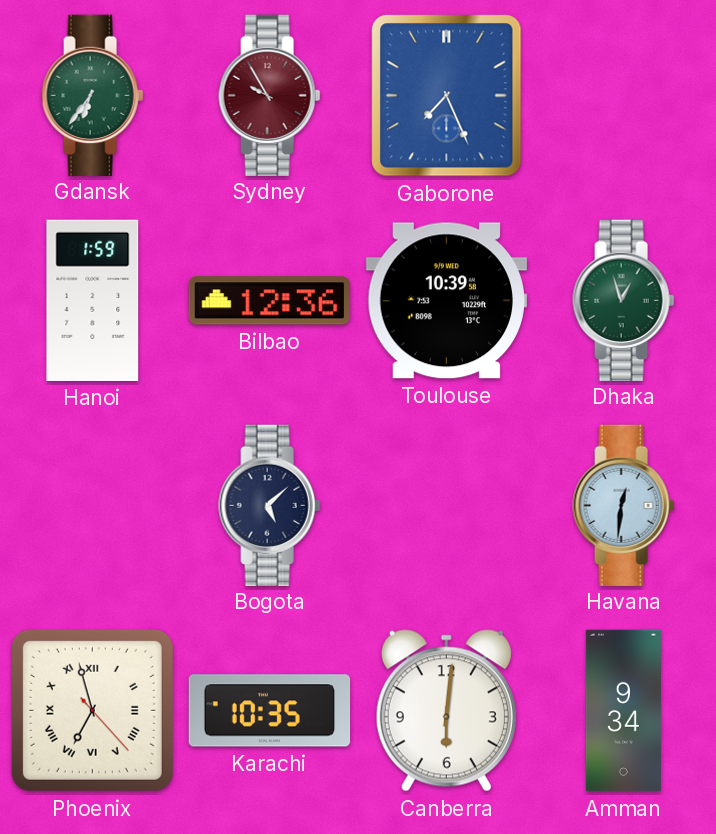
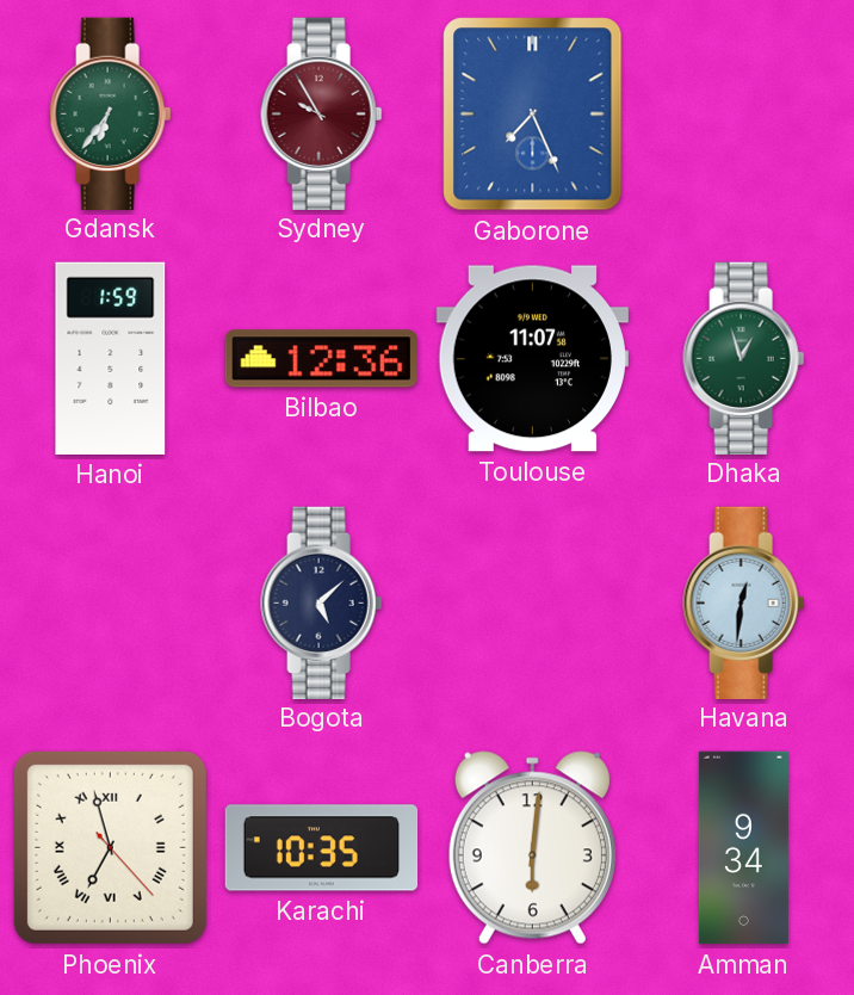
Toulouse: 10:39 -> 11:07
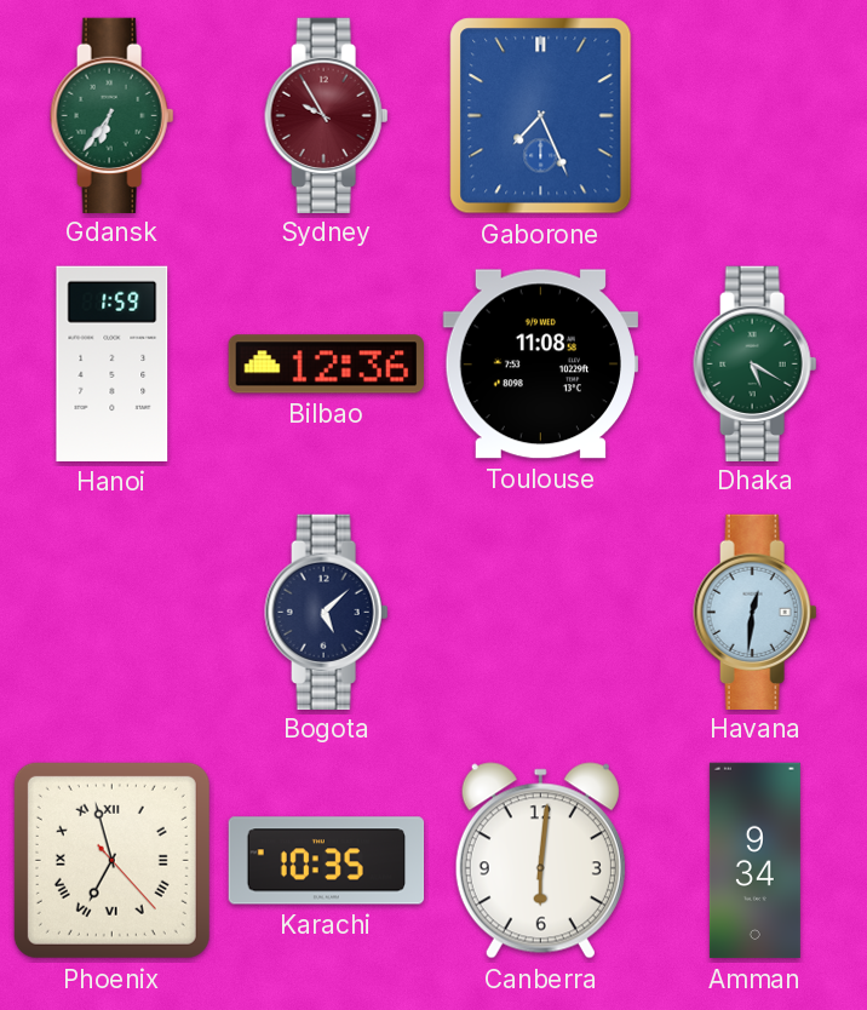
Toulouse: 11:07 -> 11:08
Dhaka: 12:57 -> 5:20
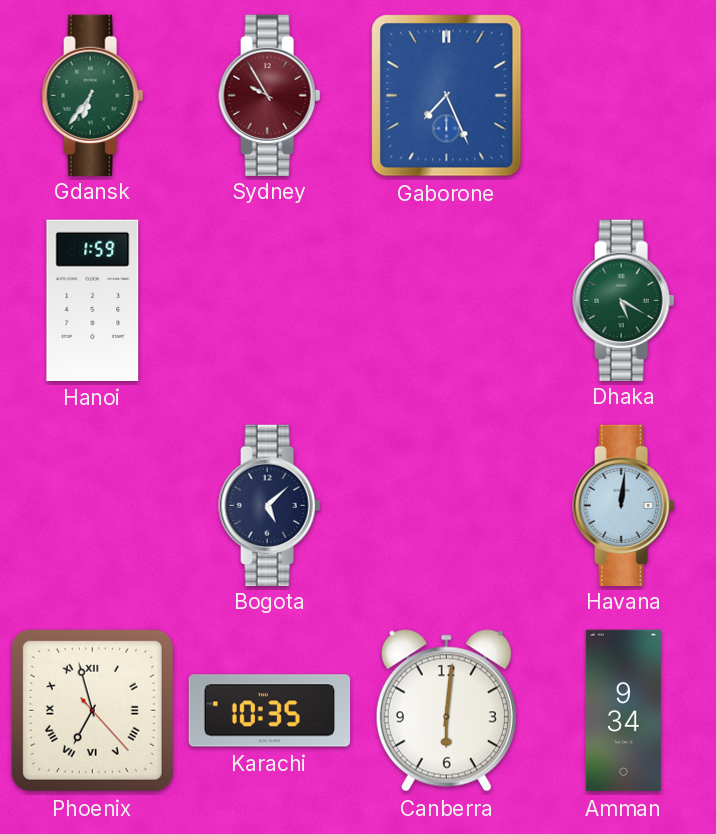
Bilbao: 12:36 -> none
Toulouse: 11:08 -> none
Havana: 12:31 -> 12:01
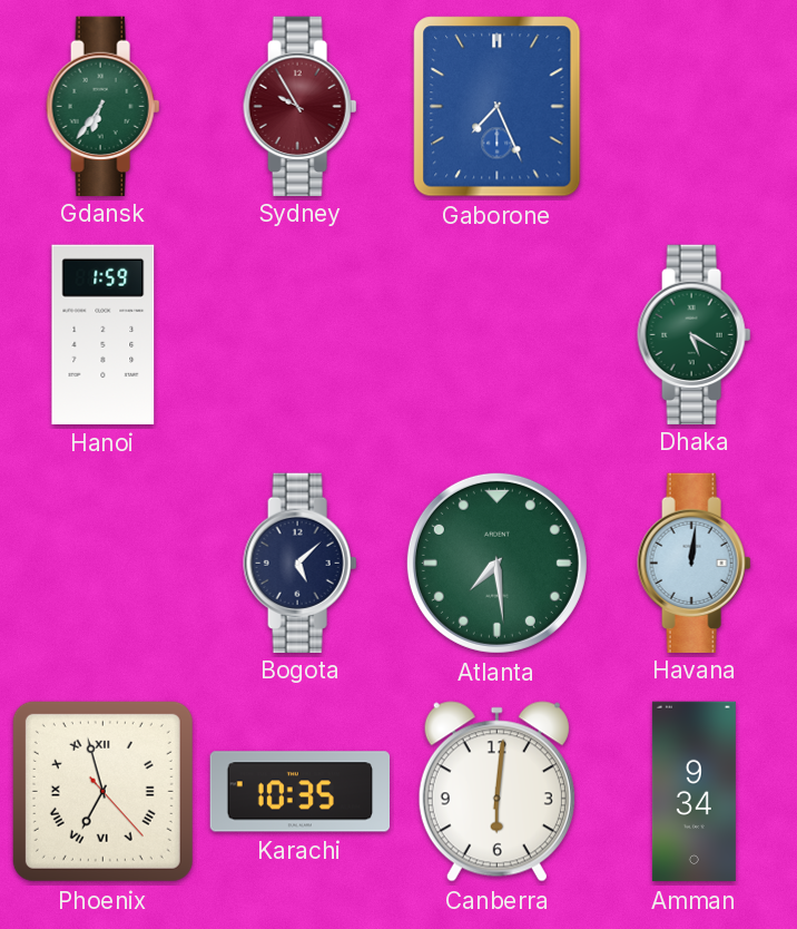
Atlanta: none -> 7:29
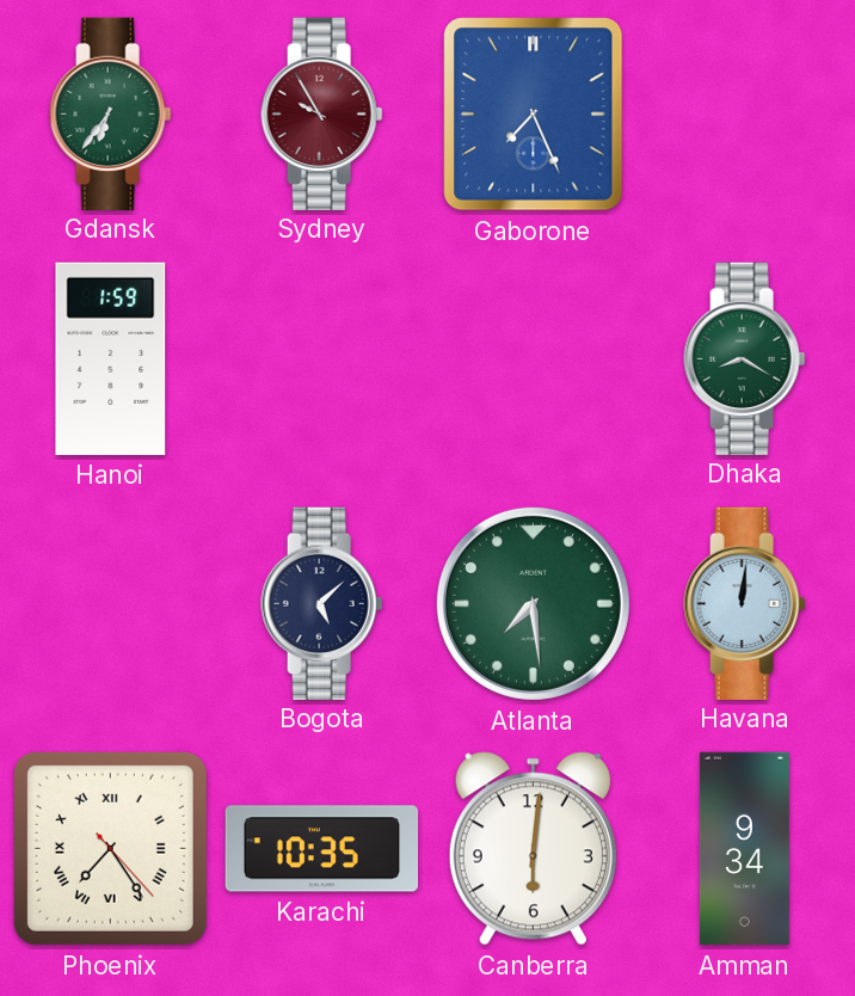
Dhaka: 5:20 -> 8:20
Phoenix: 6:57 -> 7:24
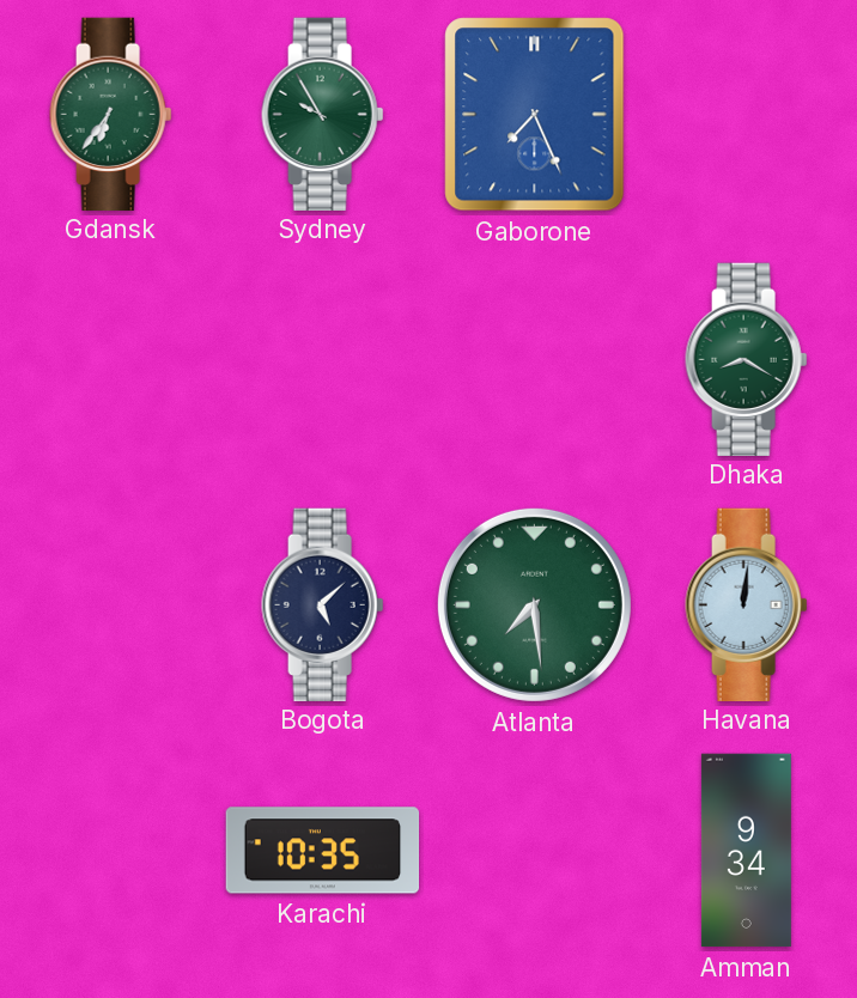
Sydney dial: burgundy -> green
Hanoi: 1:59 -> none
Phoenix: 7:24 -> none
Canberra: 6:01 -> none
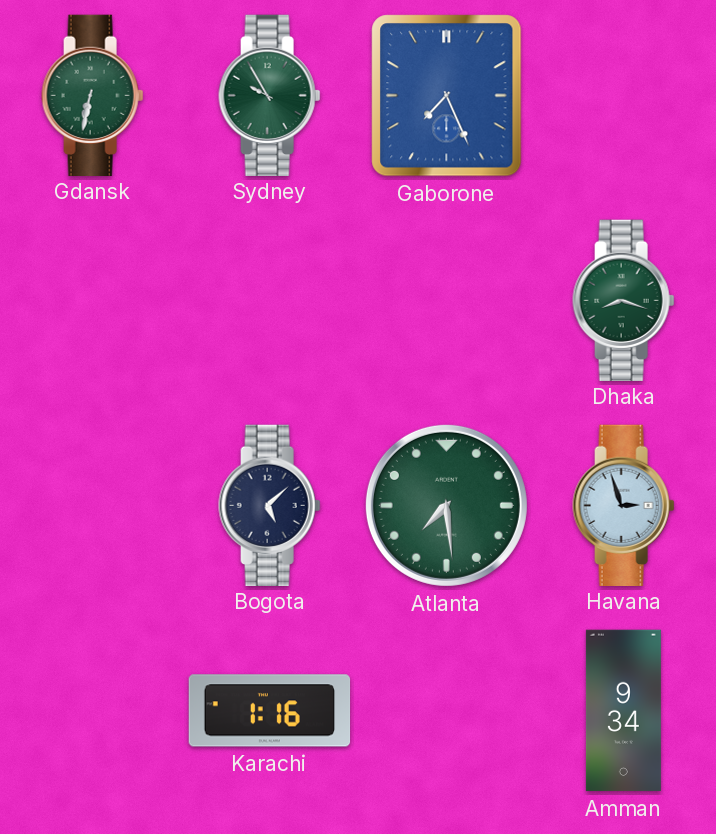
Gdansk: 6:36 -> 6:32
Dhaka: 8:20 -> 8:18
Havana: 12:01 -> 2:57
Karachi: 10:35 -> 1:16
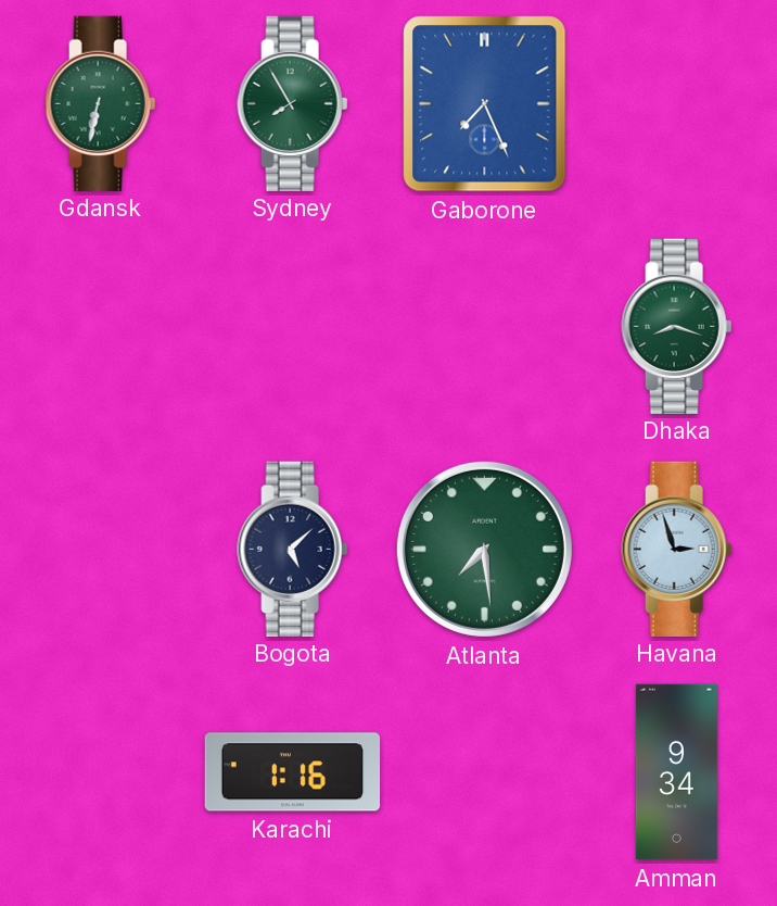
Sydney: 9:55 -> 7:55
